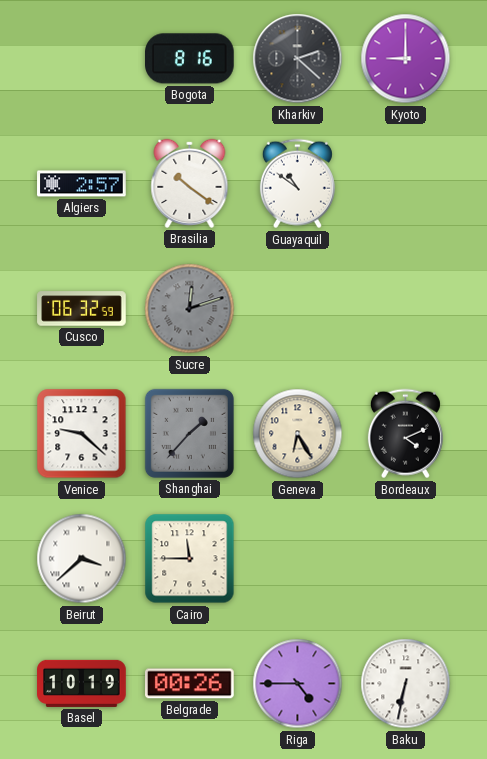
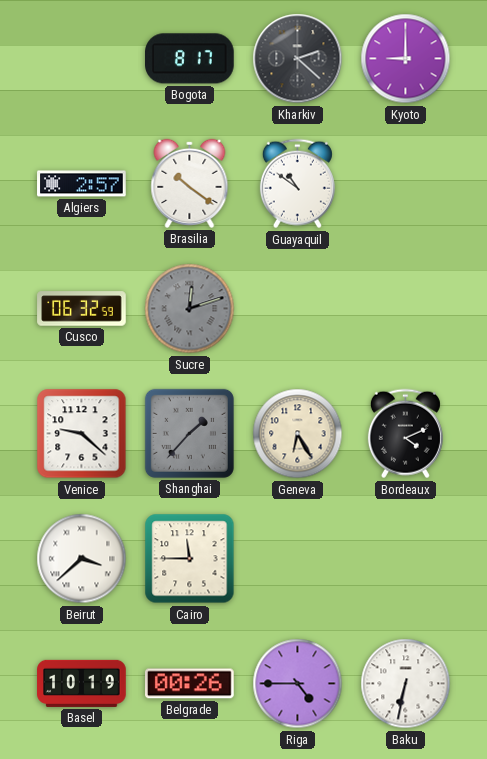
Bogota: 8:16 -> 8:17
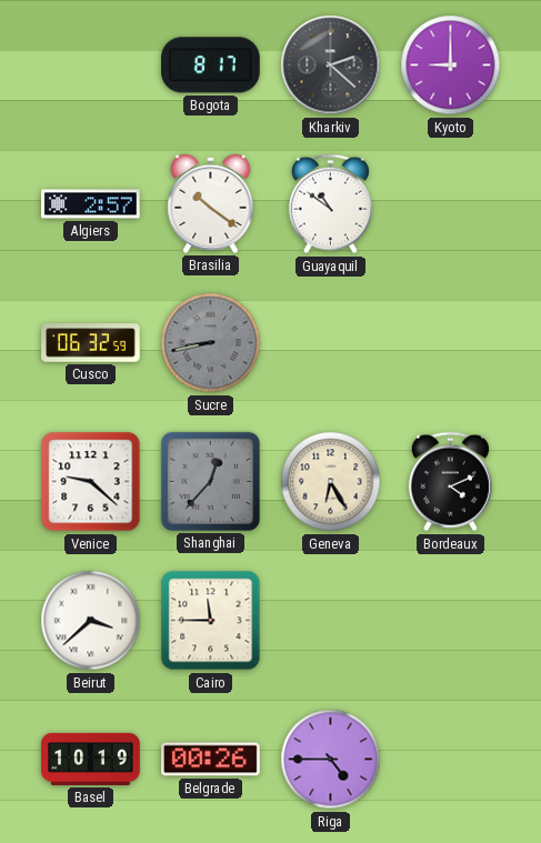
Sucre: 12:12 -> 8:43
Shanghai: 1:37 -> 12:37
Baku: 6:32 -> none
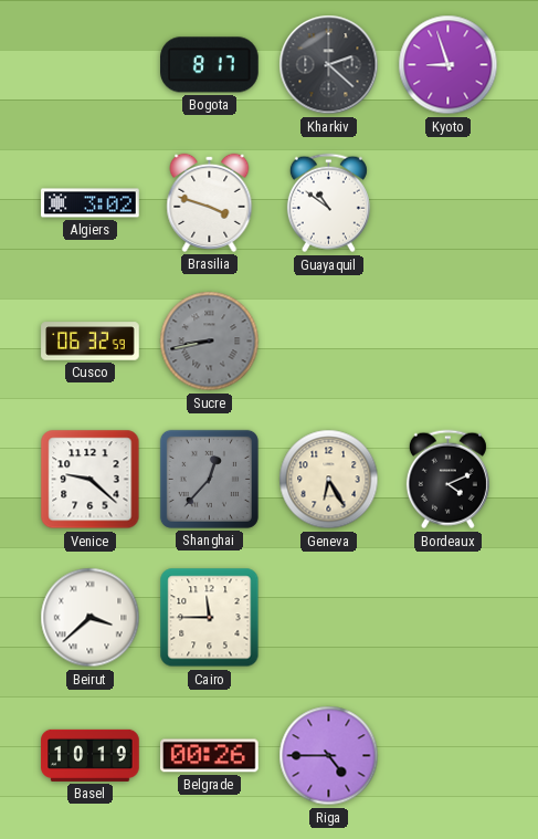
Kyoto: 9:00 -> 8:57
Algiers: 2:57 -> 3:02
Brasilia: 10:21 -> 3:48
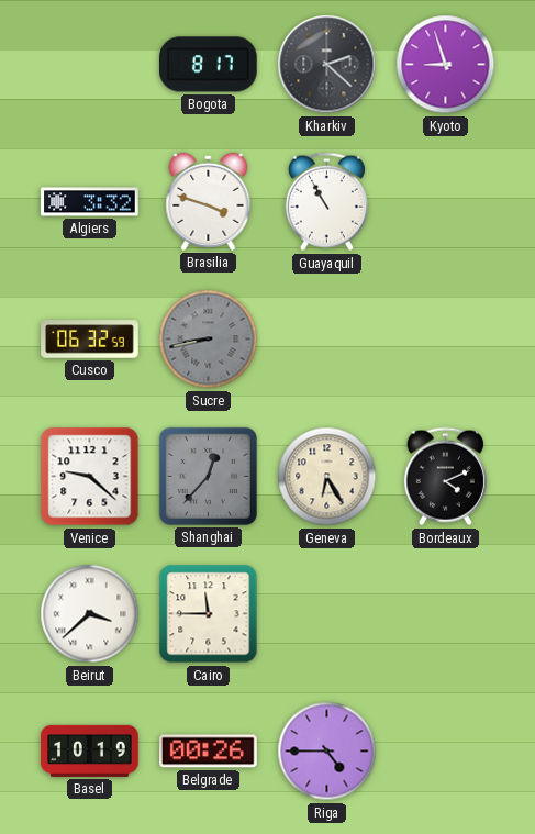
Algiers: 3:02 -> 3:32
Guayaquil: 10:51 -> 10:55
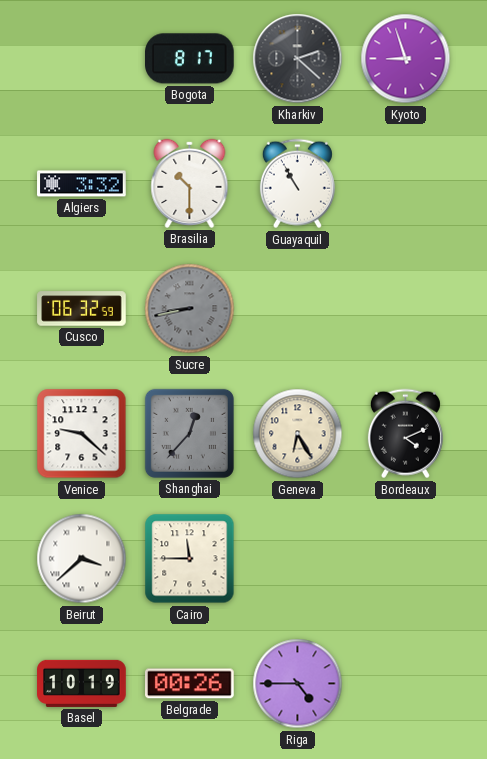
Brasilia: 3:48 -> 10:30
